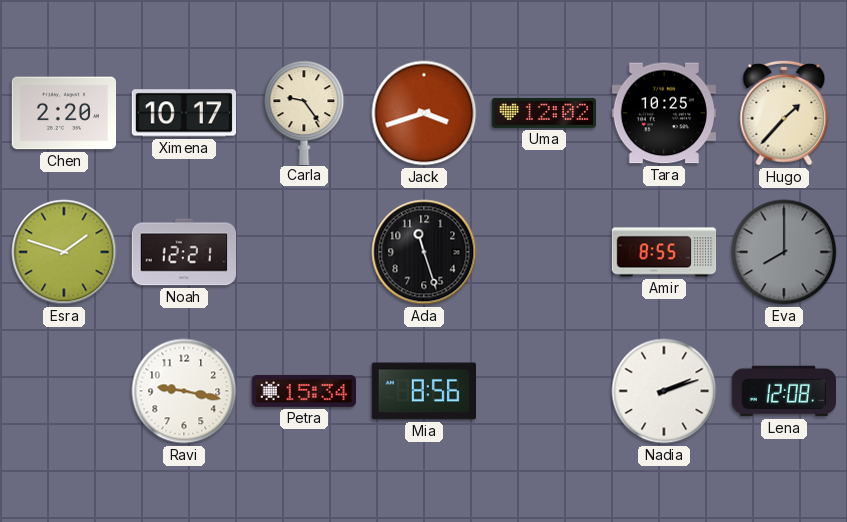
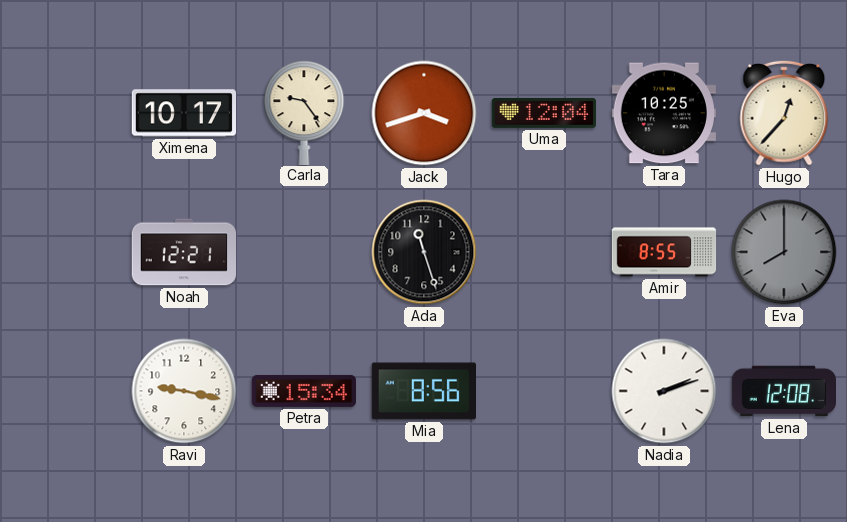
Chen: 2:20 -> none
Uma: 12:02 -> 12:04
Hugo: 1:37 -> 12:37
Esra: 1:48 -> none
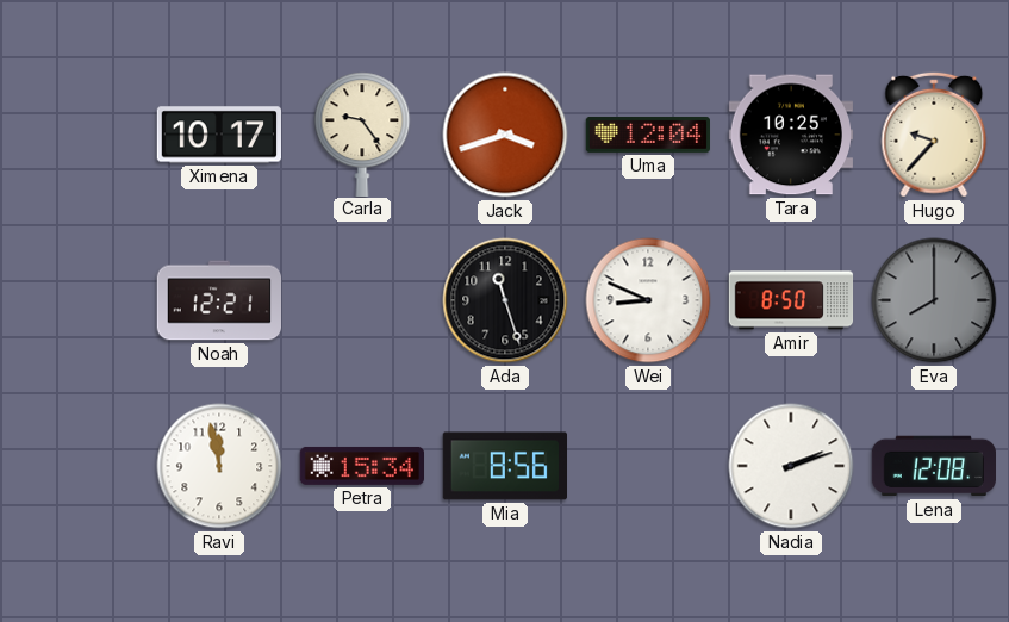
Hugo: 12:37 -> 9:37
Wei: none -> 8:49
Amir: 8:55 -> 8:50
Ravi: 9:17 -> 11:58
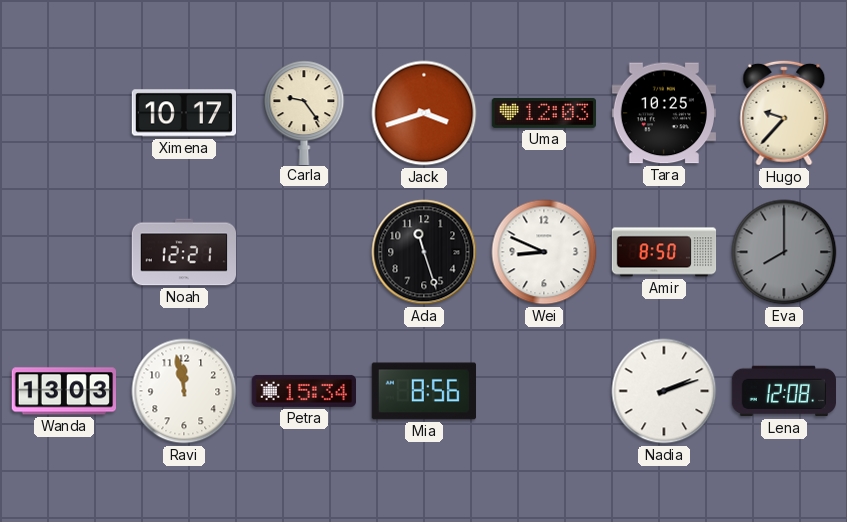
Uma: 12:04 -> 12:03
Wanda: none -> 13:03
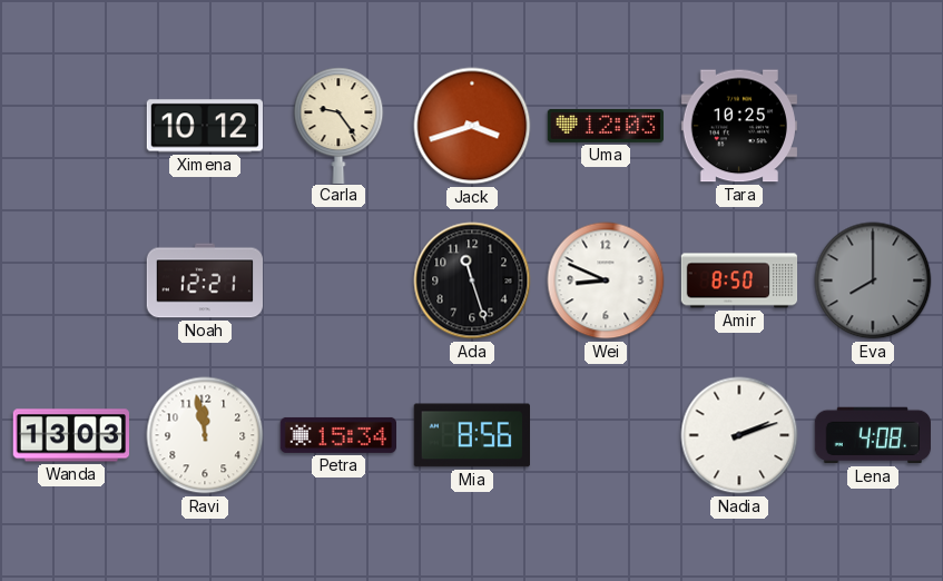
Ximena: 10:17 -> 10:12
Hugo: 9:37 -> none
Lena: 12:08 -> 4:08
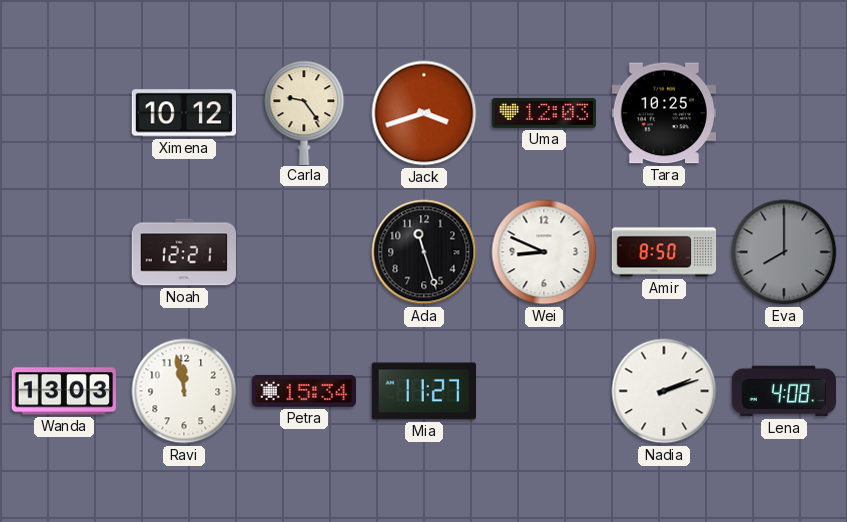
Mia: 8:56 -> 11:27
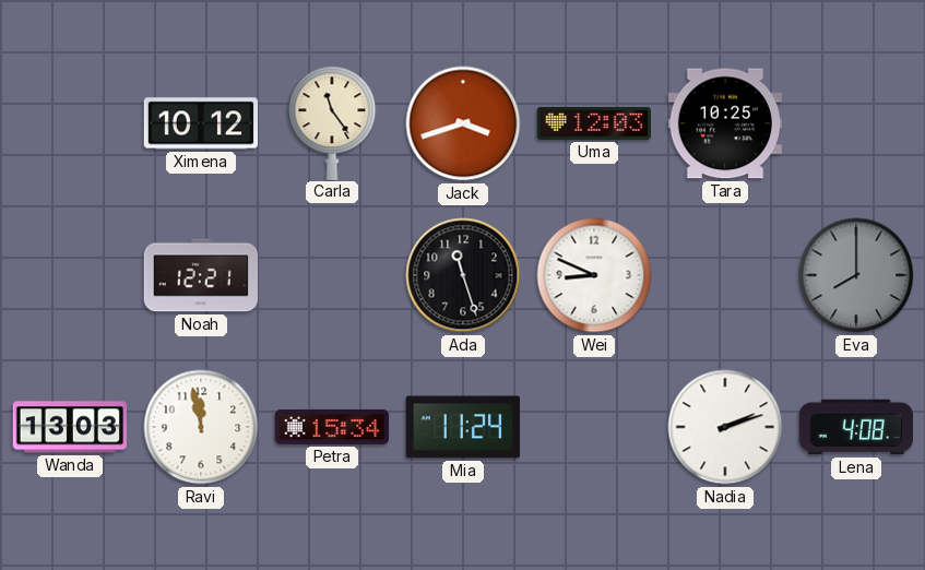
Carla: 9:24 -> 11:24
Amir: 8:50 -> none
Mia: 11:27 -> 11:24
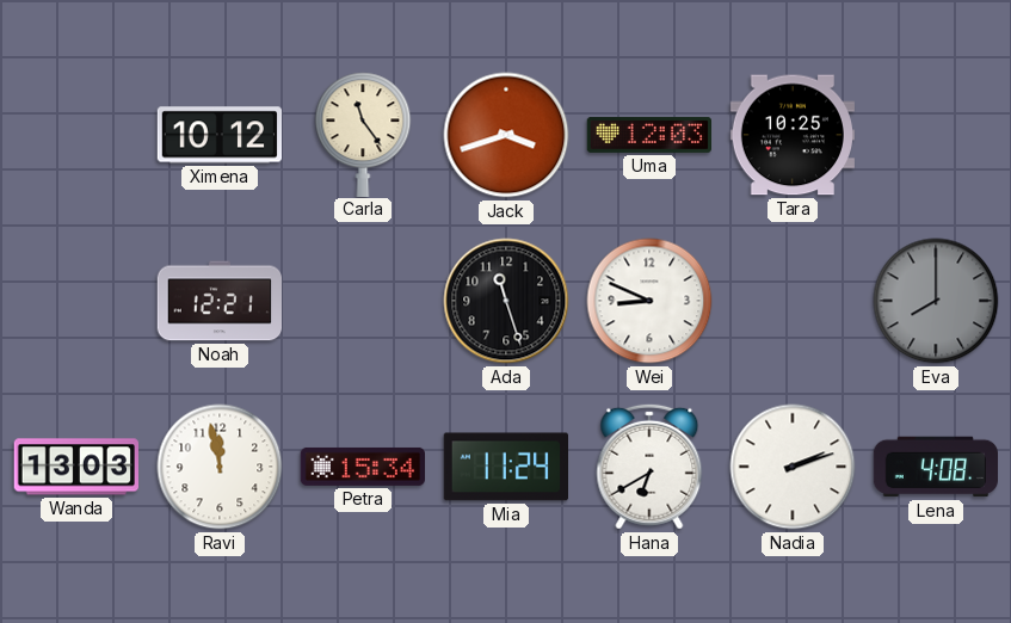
Hana: none -> 6:40
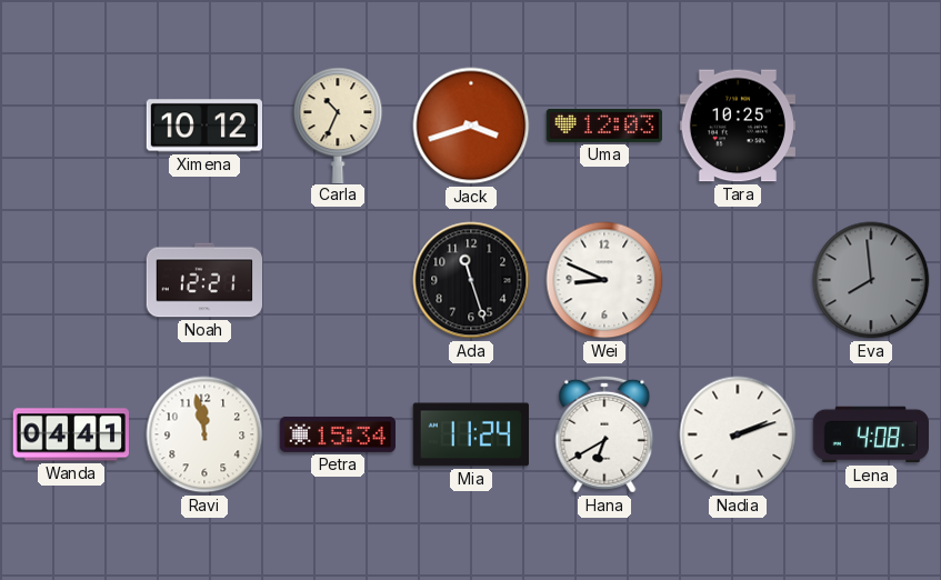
Carla: 11:24 -> 10:34
Eva: 8:00 -> 7:59
Wanda: 13:03 -> 04:41
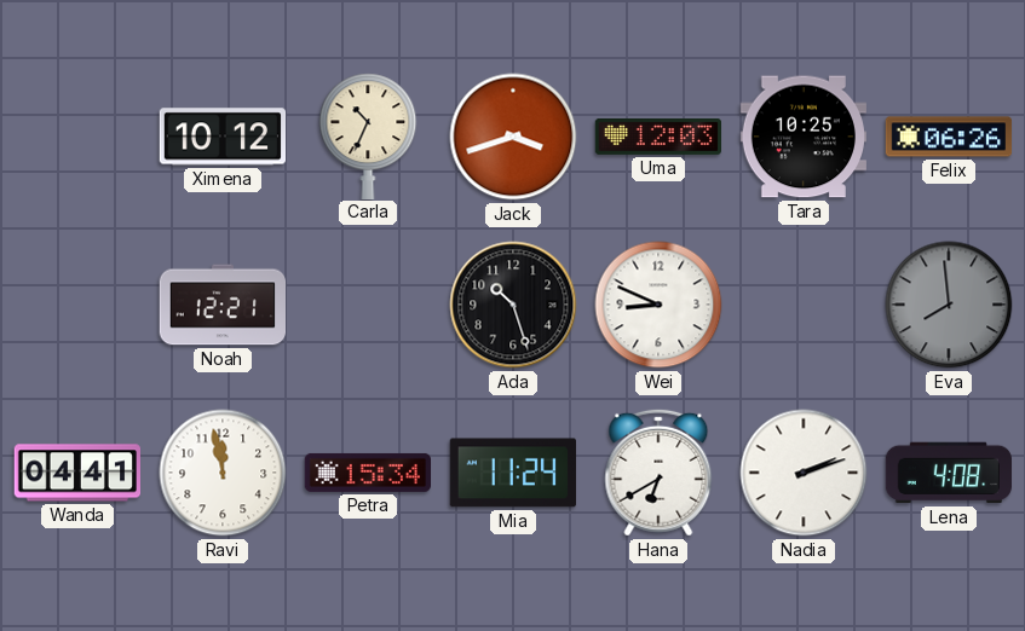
Felix: none -> 06:26
Ada: 11:27 -> 10:27
